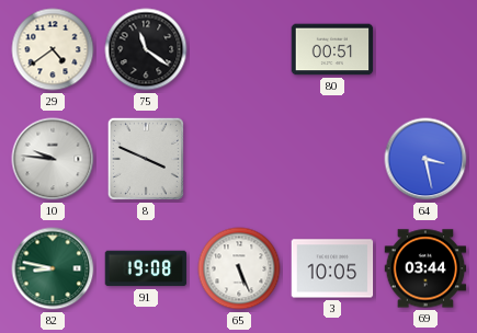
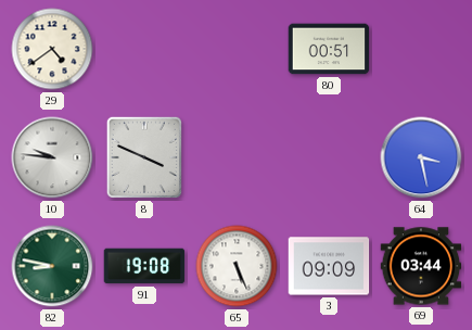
75: 11:21 -> none
3: 10:05 -> 09:09
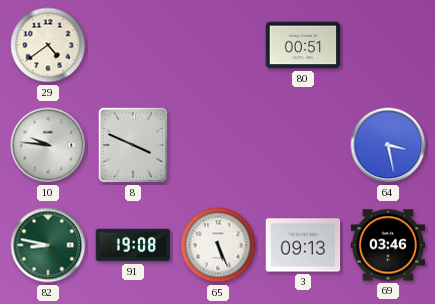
3: 09:09 -> 09:13
69: 03:44 -> 03:46
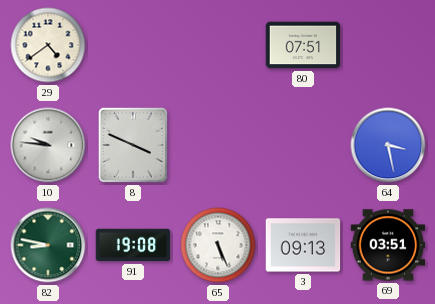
80: 00:51 -> 07:51
69: 03:46 -> 03:51
